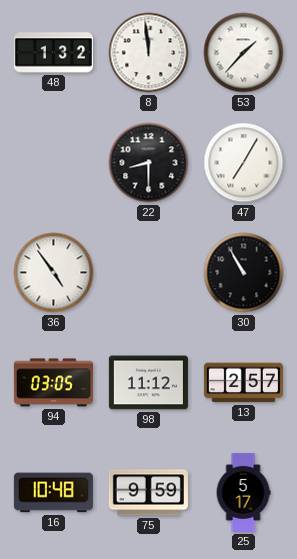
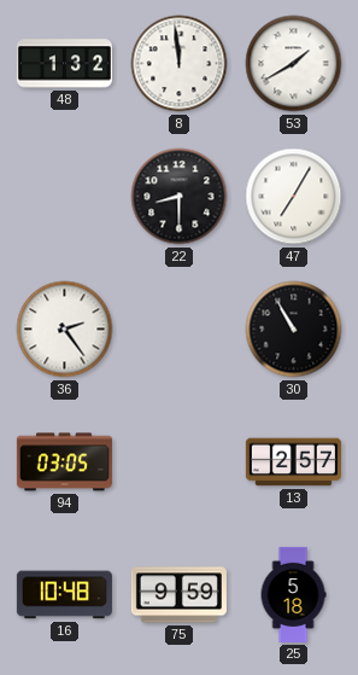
53: 1:37 -> 1:40
36: 4:54 -> 2:24
98: 11:12 -> none
25: 5:17 -> 5:18
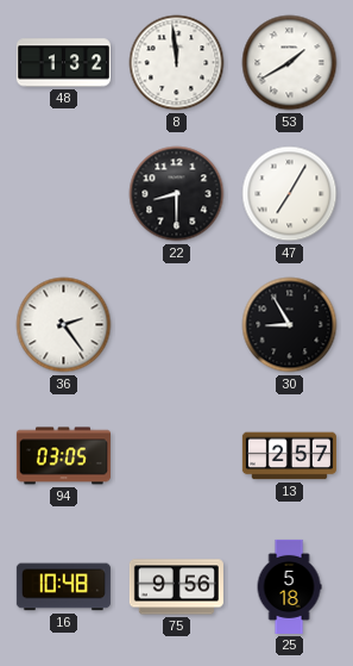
30: 10:55 -> 8:55
75: 9:59 -> 9:56
